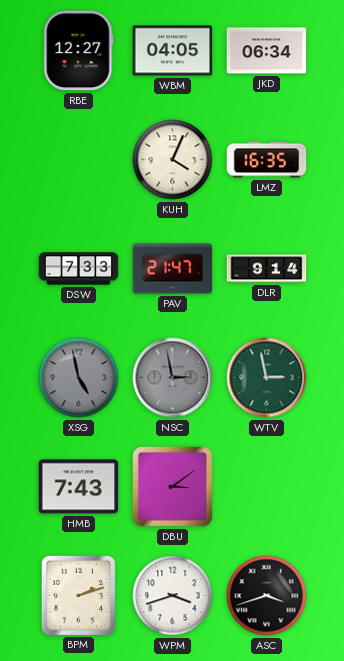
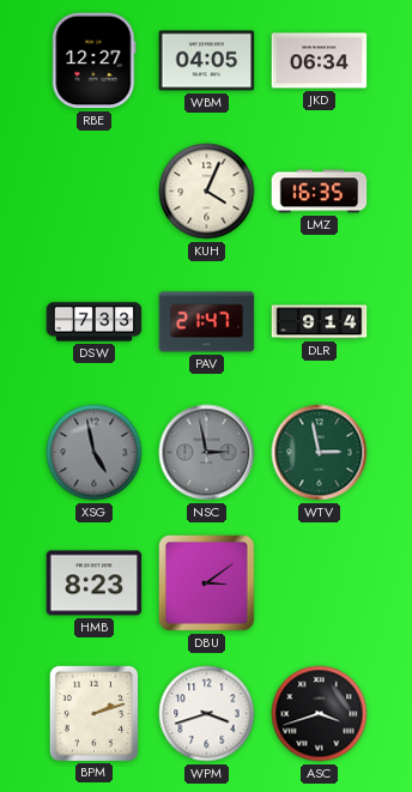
HMB: 7:43 -> 8:23
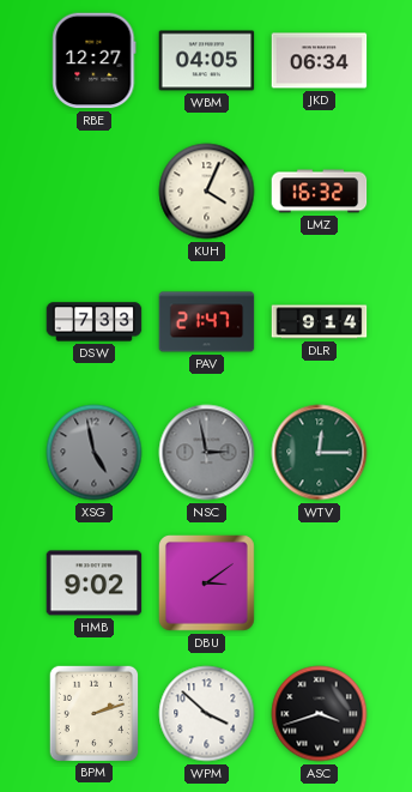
LMZ: 16:35 -> 16:32
WTV: 2:58 -> 12:15
HMB: 8:23 -> 9:02
WPM: 3:42 -> 3:52
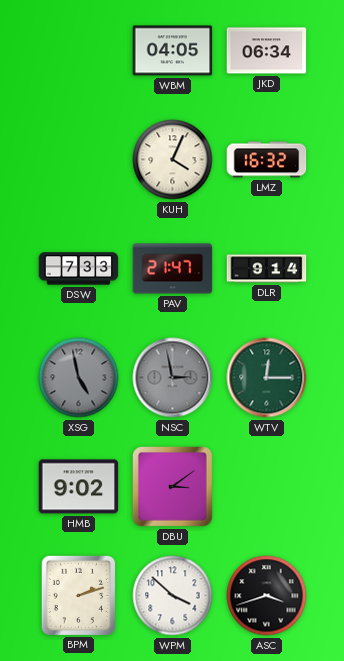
RBE: 12:27 -> none
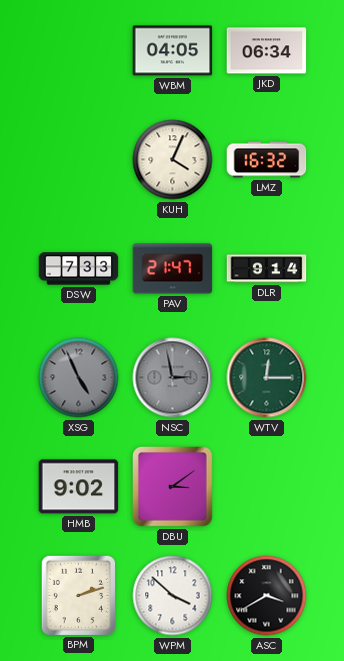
XSG: 4:58 -> 4:56
ASC: 3:42 -> 3:40
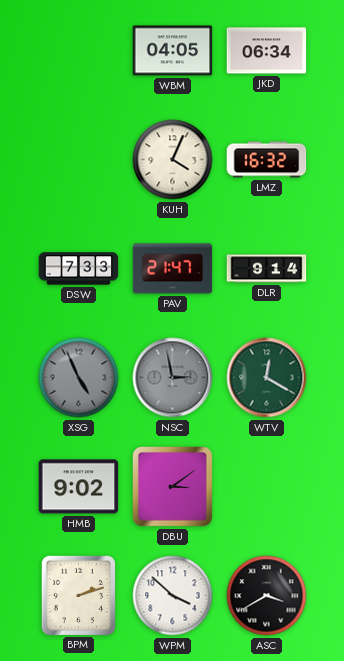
WTV: 12:15 -> 12:20
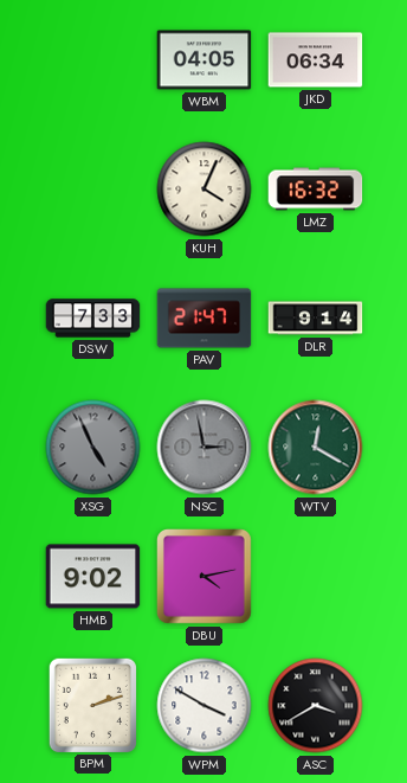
DBU: 3:09 -> 4:13
WPM: 3:52 -> 3:50
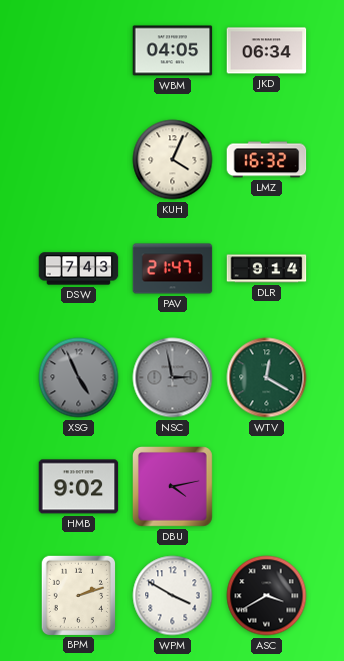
DSW: 7:33 -> 7:43
